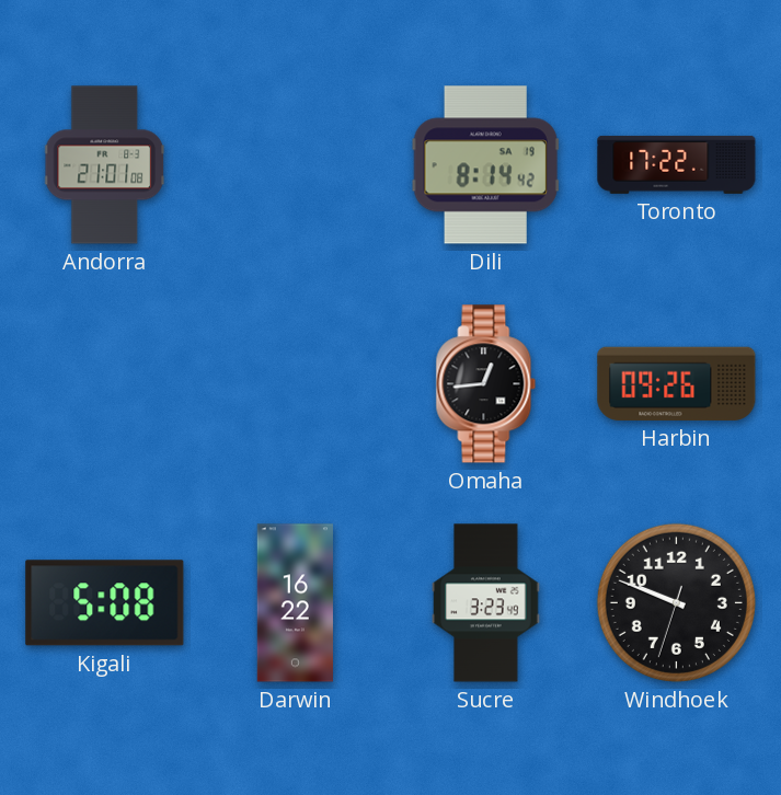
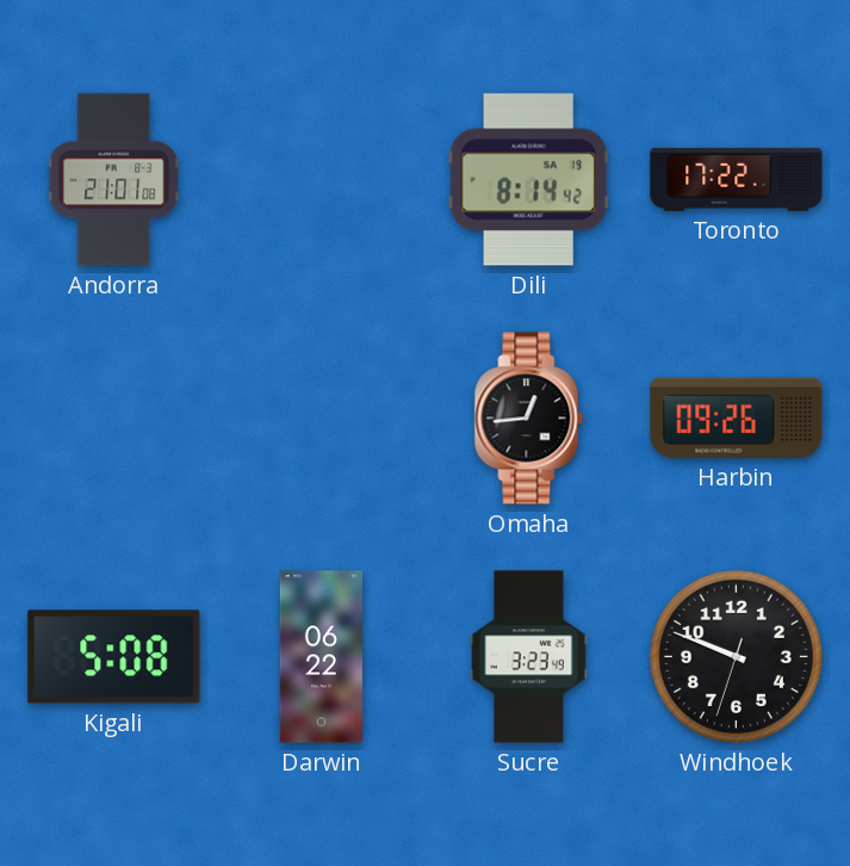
Darwin: 16:22 -> 06:22
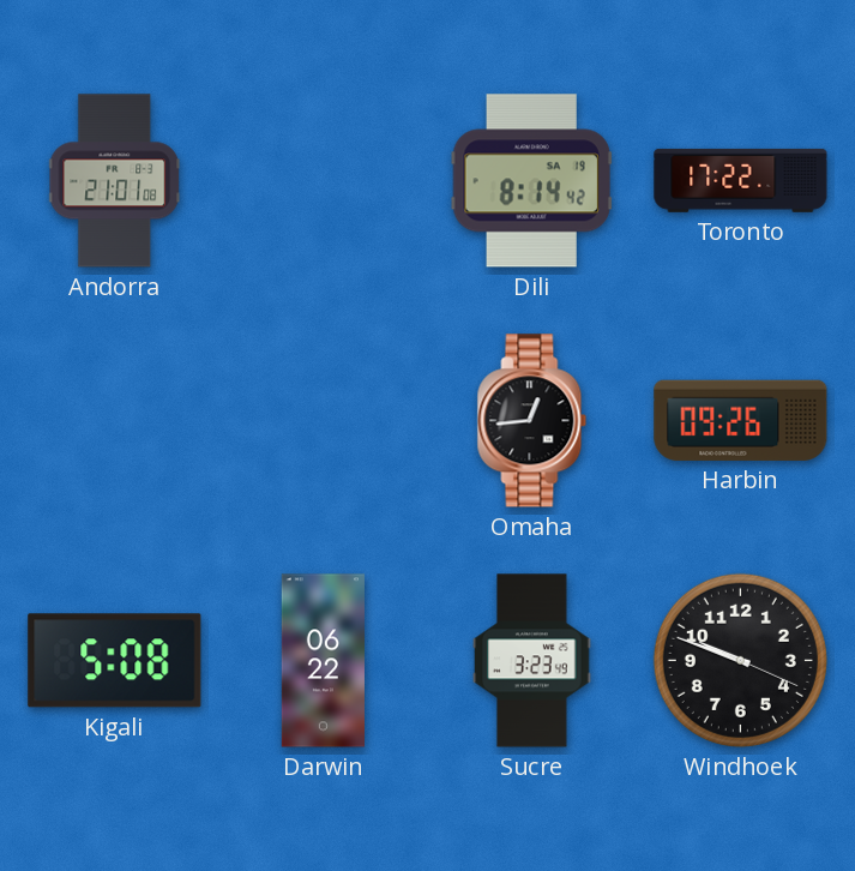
Windhoek: 9:48:33 -> 9:48:19
